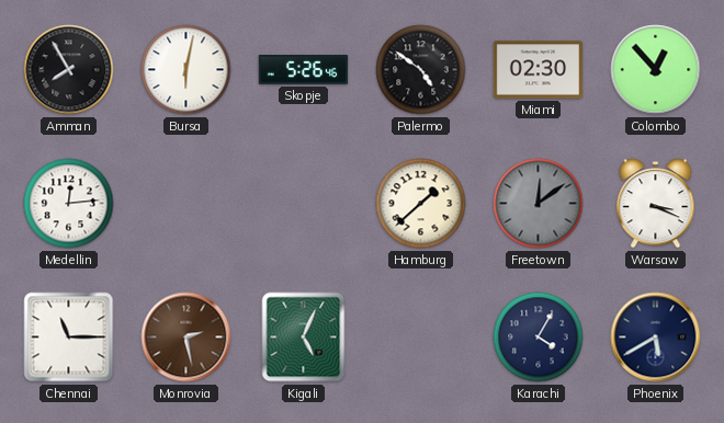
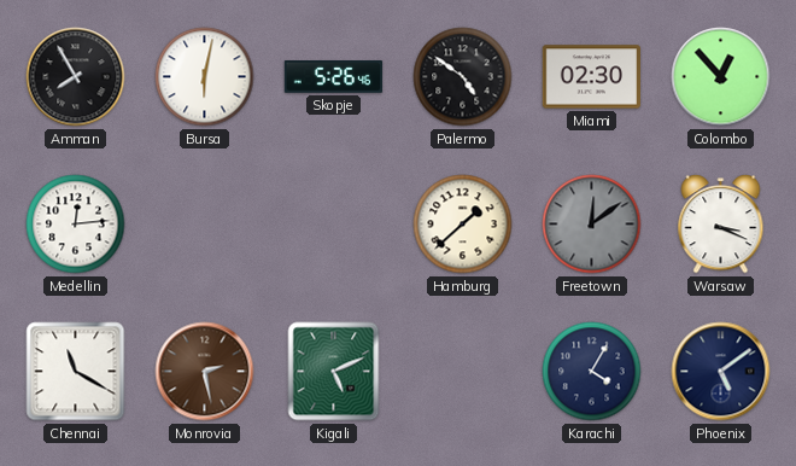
Chennai: 11:15 -> 11:20
Kigali: 5:04 -> 5:11
Phoenix: 5:40 -> 5:09
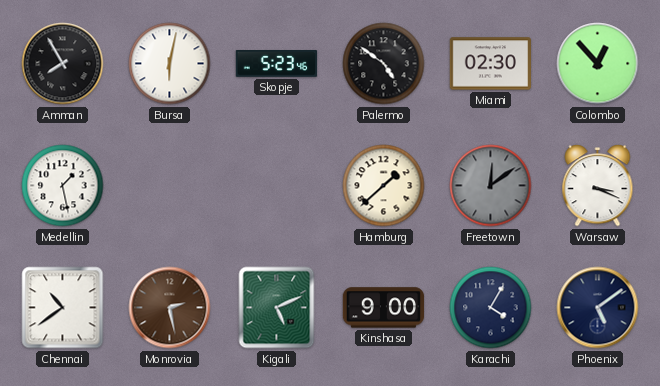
Skopje: 5:26 -> 5:23
Medellin: 12:14 -> 1:28
Chennai: 11:20 -> 10:39
Kinshasa: none -> 9:00
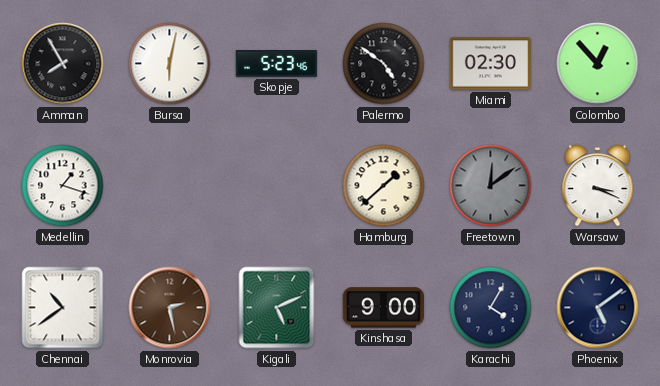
Medellin: 1:28 -> 1:18
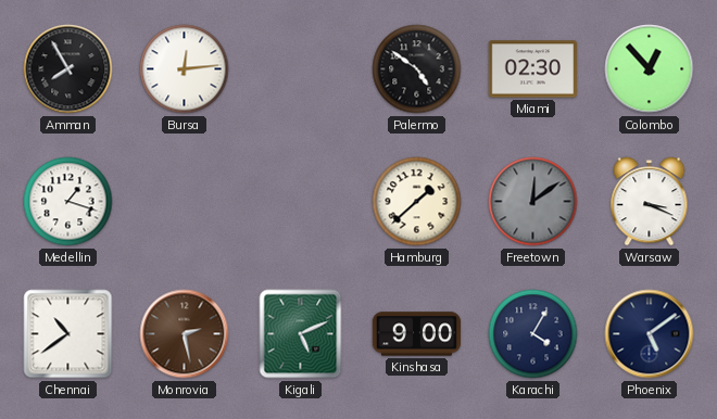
Bursa: 6:02 -> 12:14
Skopje: 5:23 -> none
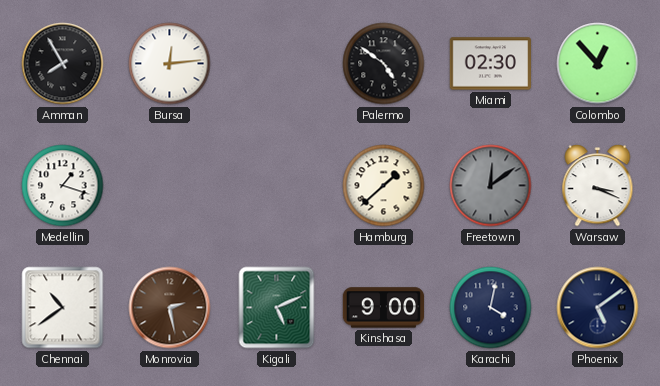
Karachi: 4:05 -> 4:02
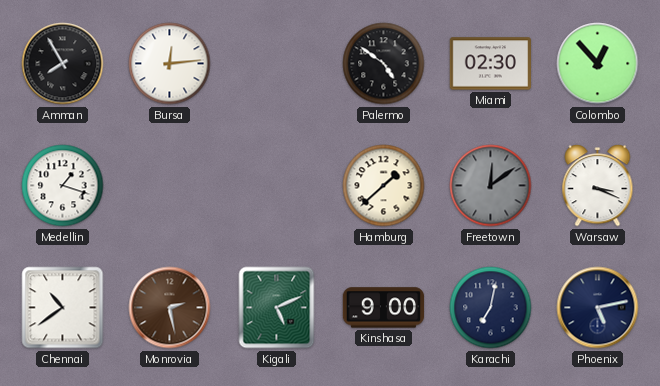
Karachi: 4:02 -> 7:02
Phoenix: 5:09 -> 5:13
